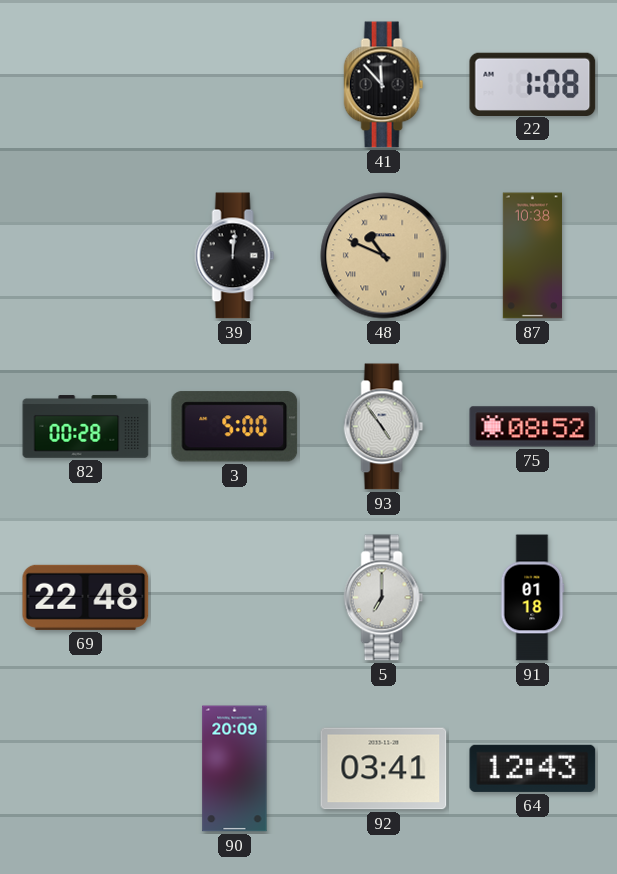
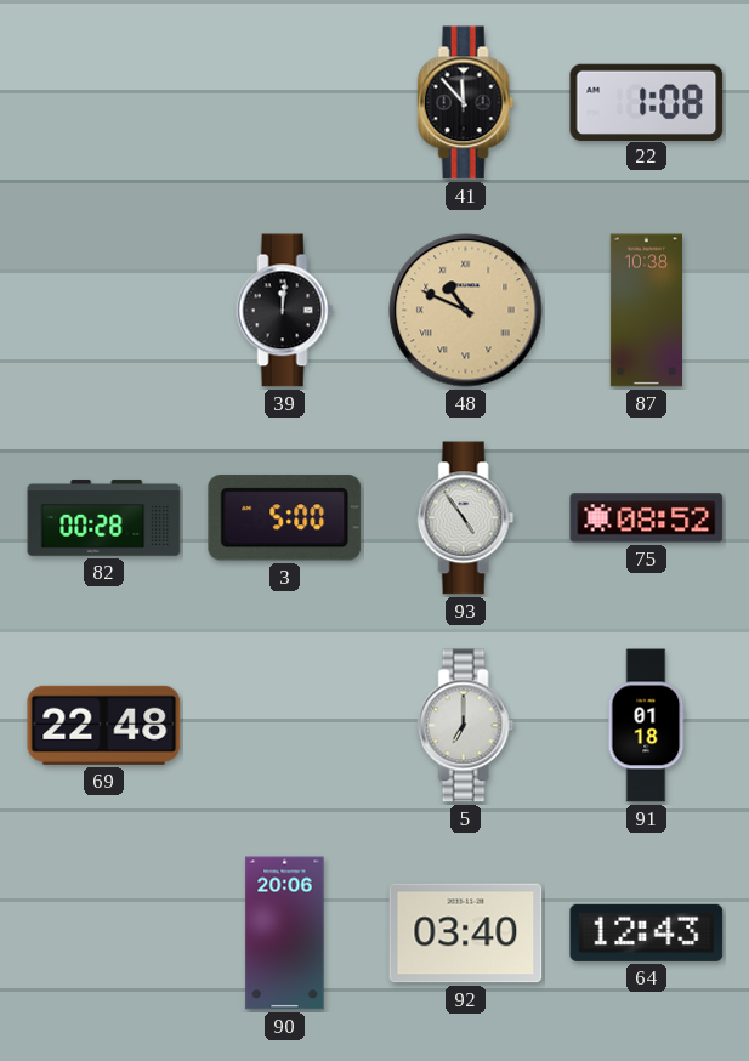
90: 20:09 -> 20:06
92: 03:41 -> 03:40
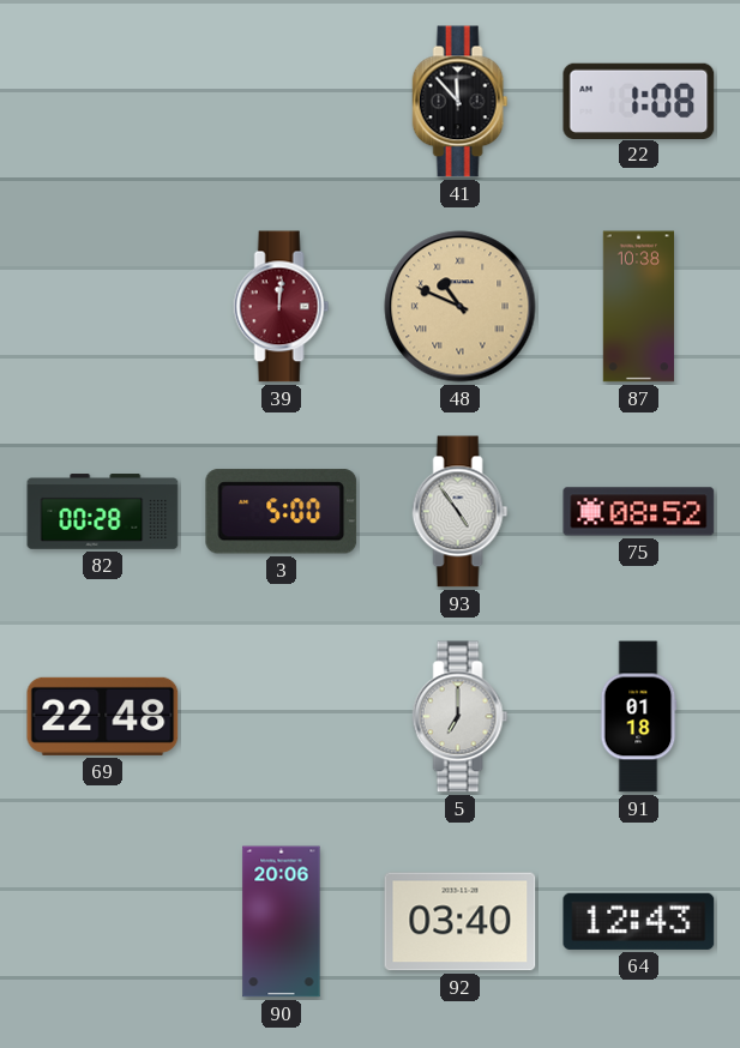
39 dial: black -> burgundy
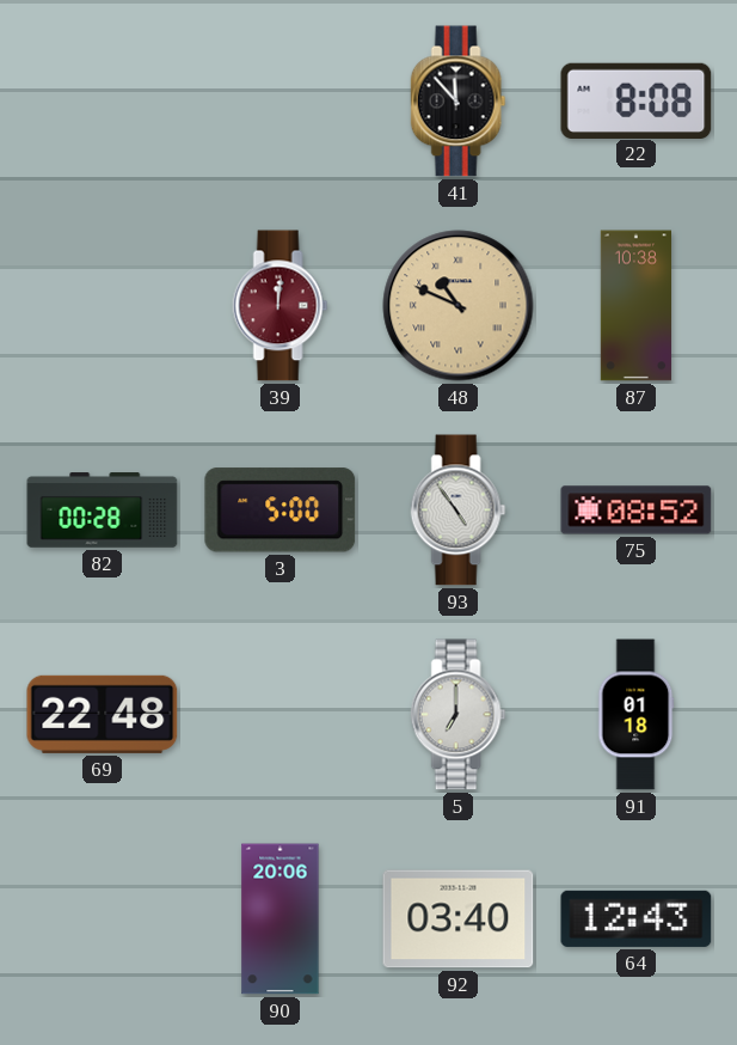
22: 1:08 -> 8:08
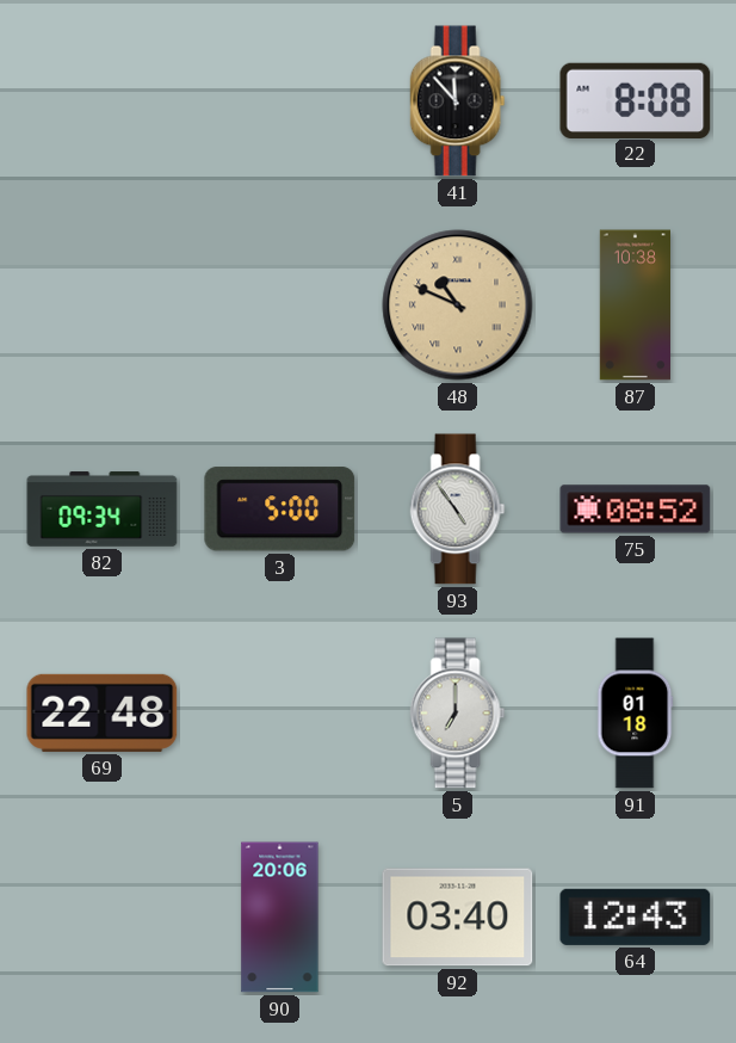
39: 12:01 -> none
82: 00:28 -> 09:34
